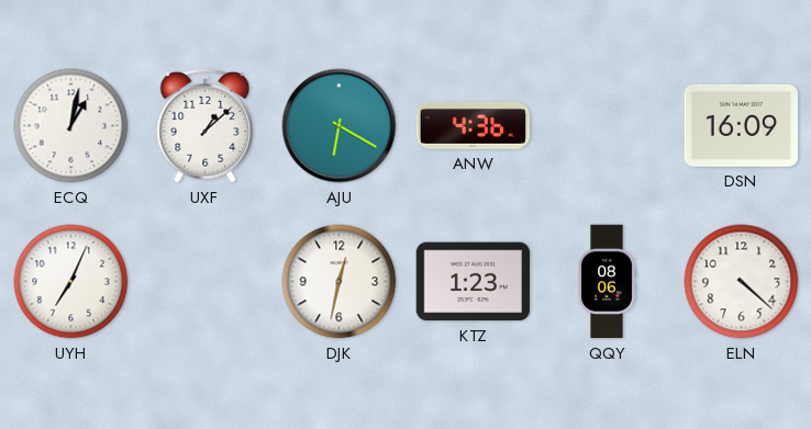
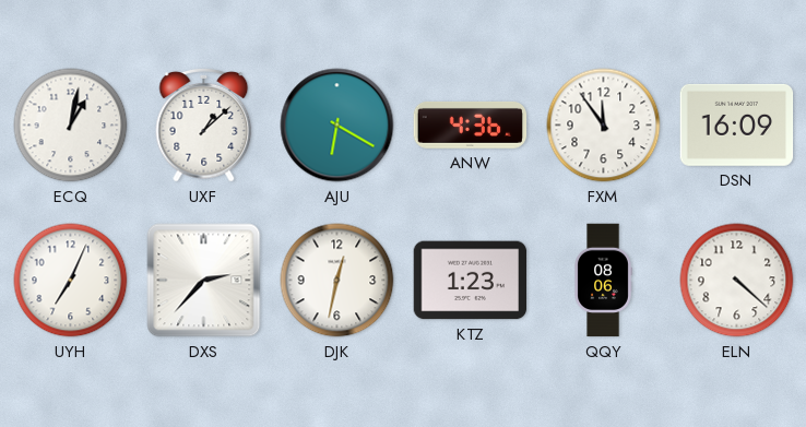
FXM: none -> 11:54
DXS: none -> 2:37
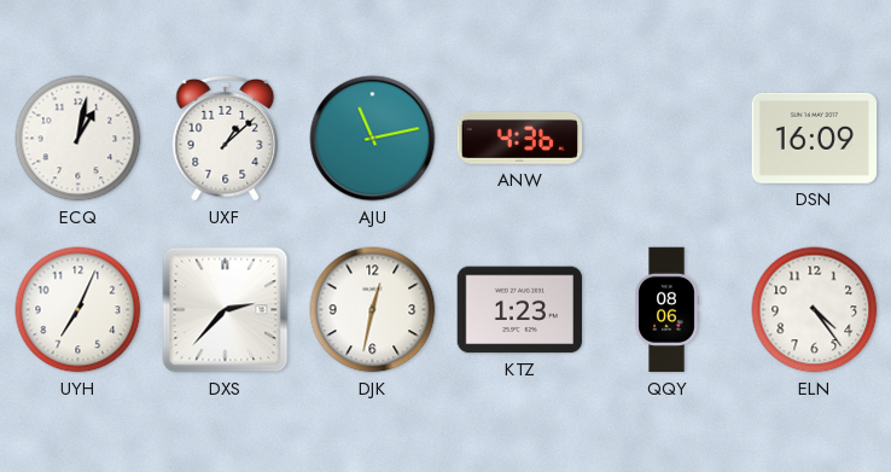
AJU: 6:20 -> 11:13
FXM: 11:54 -> none
ELN: 4:22 -> 4:24
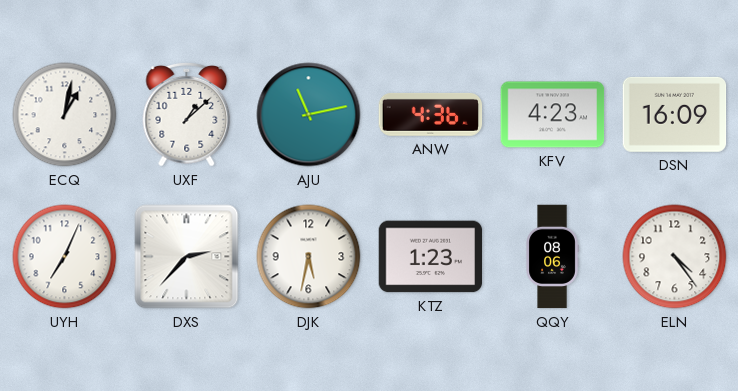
KFV: none -> 4:23
DJK: 12:32 -> 5:32
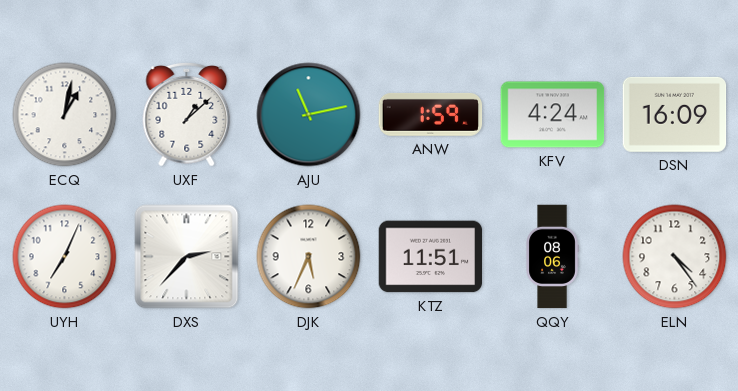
ANW: 4:36 -> 1:59
KFV: 4:23 -> 4:24
DJK: 5:32 -> 5:34
KTZ: 1:23 -> 11:51
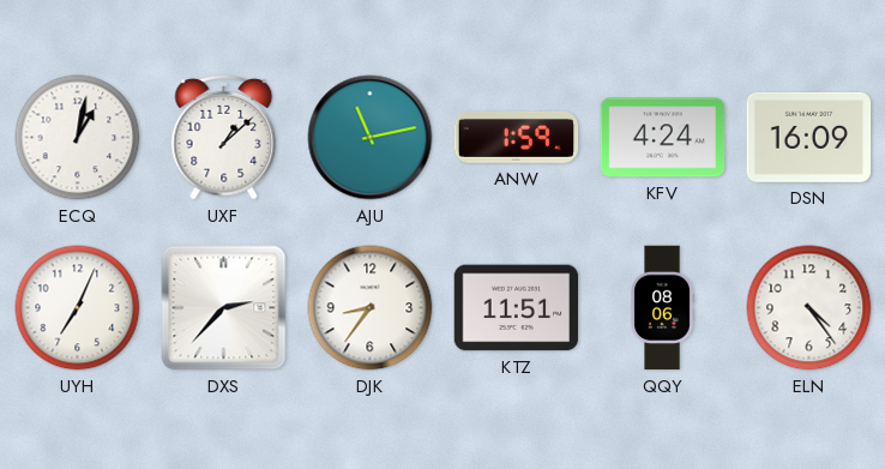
DJK: 5:34 -> 8:36
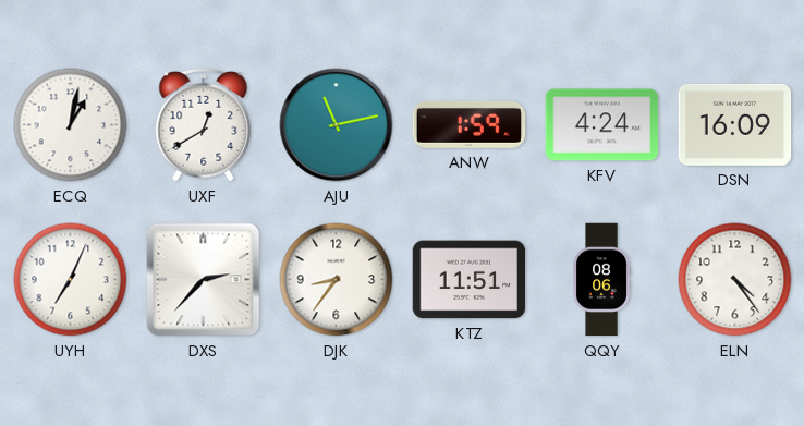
UXF: 1:08 -> 12:40
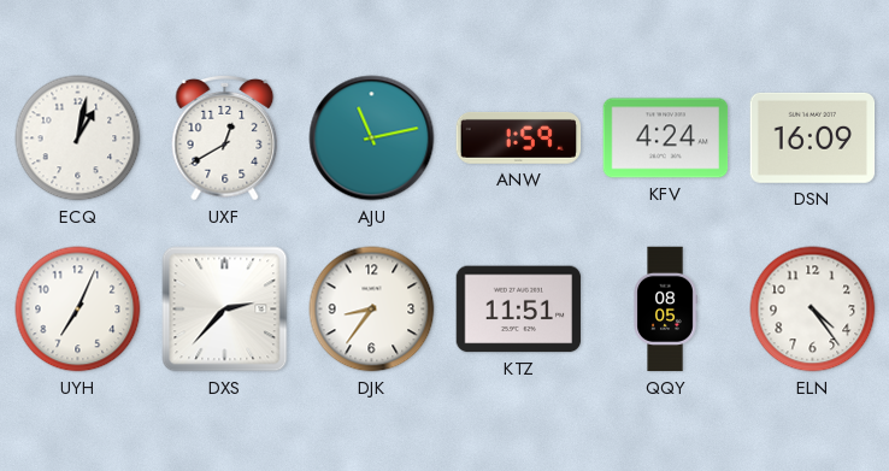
QQY: 08:06 -> 08:05
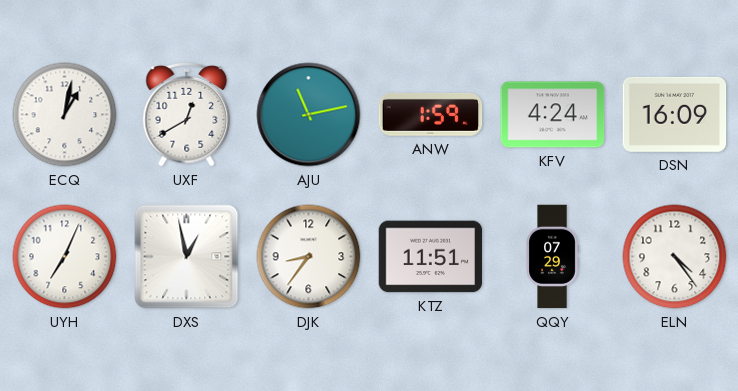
DXS: 2:37 -> 12:58
QQY: 08:05 -> 07:29
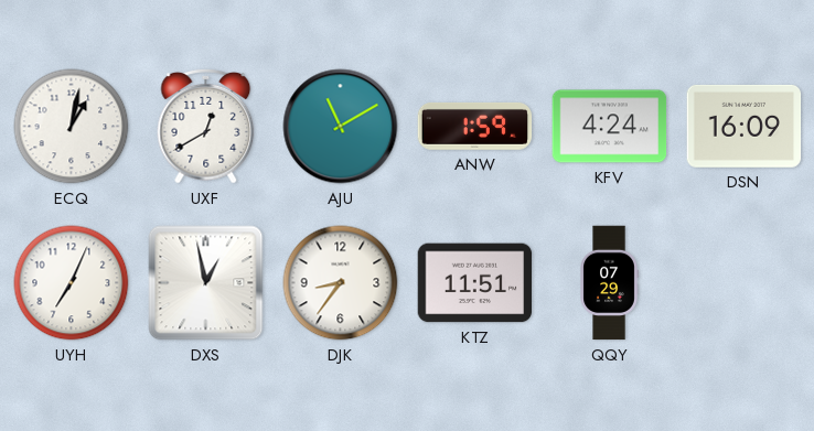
AJU: 11:13 -> 11:10
ELN: 4:24 -> none
